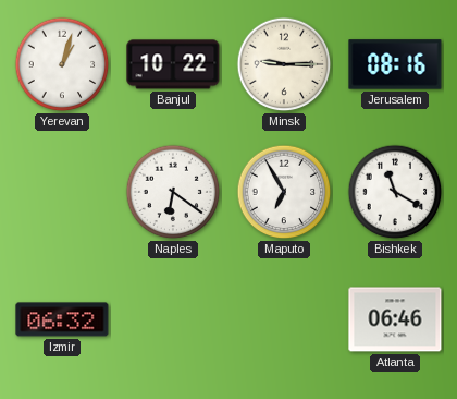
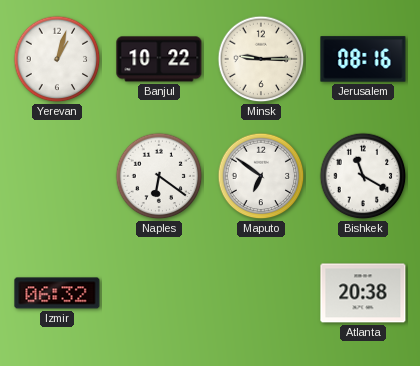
Maputo: 6:55 -> 6:51
Atlanta: 06:46 -> 20:38
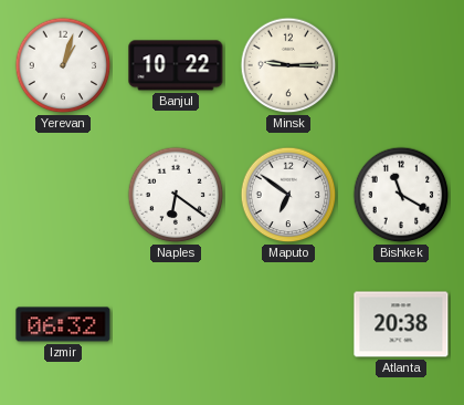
Jerusalem: 08:16 -> none
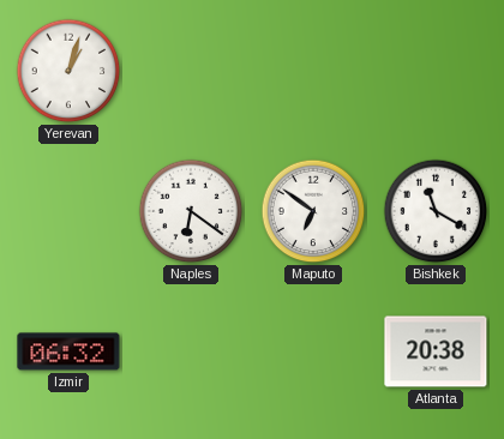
Banjul: 10:22 -> none
Minsk: 9:15 -> none
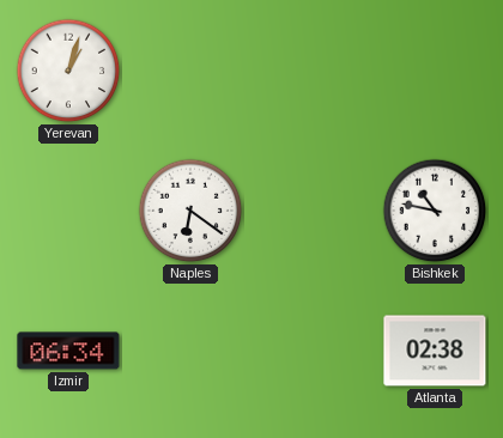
Maputo: 6:51 -> none
Bishkek: 11:20 -> 10:47
Izmir: 06:32 -> 06:34
Atlanta: 20:38 -> 02:38
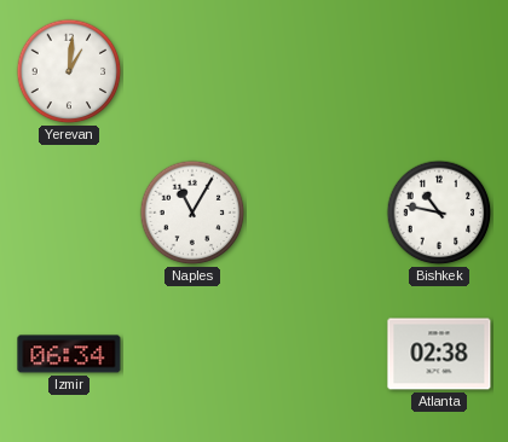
Yerevan: 1:03 -> 1:01
Naples: 6:21 -> 11:05
